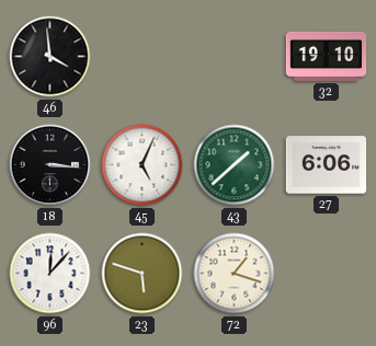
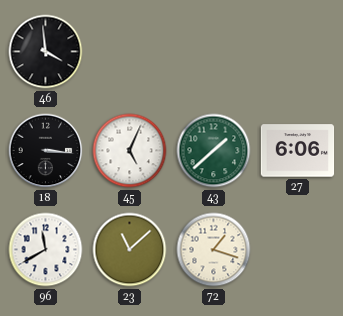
32: 19:10 -> none
96: 12:07 -> 11:40
23: 5:48 -> 11:08
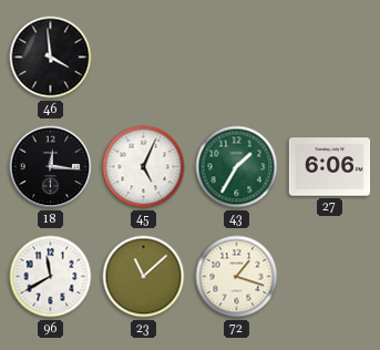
18: 3:16 -> 12:16
43: 1:38 -> 1:35
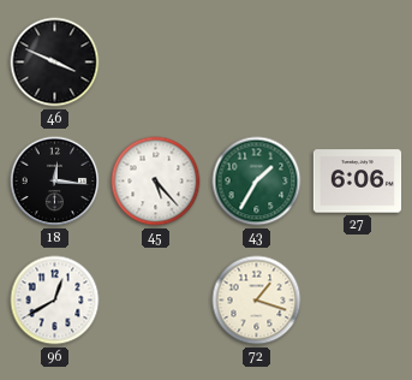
46: 3:59 -> 3:49
45: 5:04 -> 5:23
96: 11:40 -> 12:40
23: 11:08 -> none
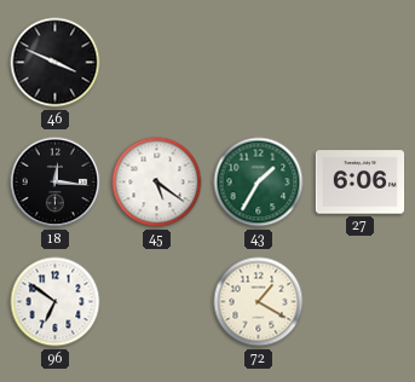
45: 5:23 -> 5:21
96: 12:40 -> 6:51
72: 1:18 -> 1:20
